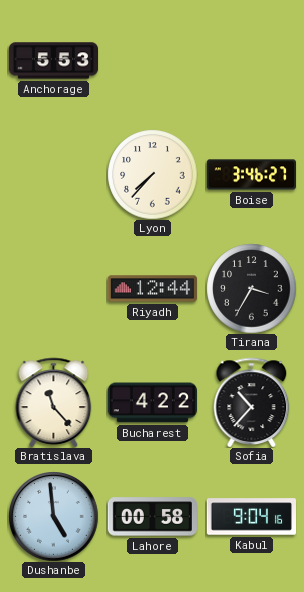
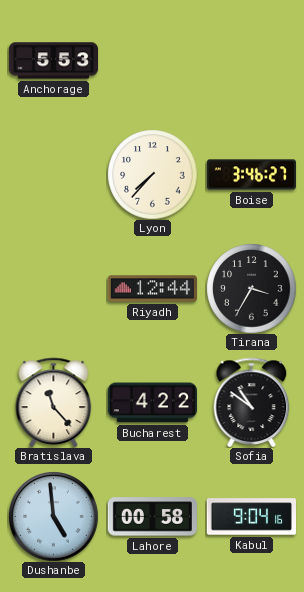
Sofia: 10:37 -> 10:51
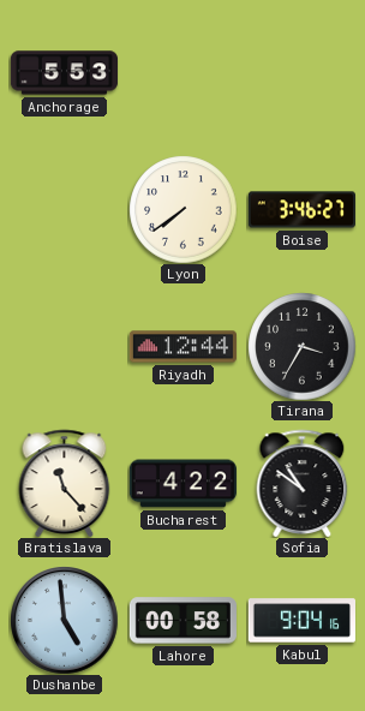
Lyon: 7:37 -> 7:39
